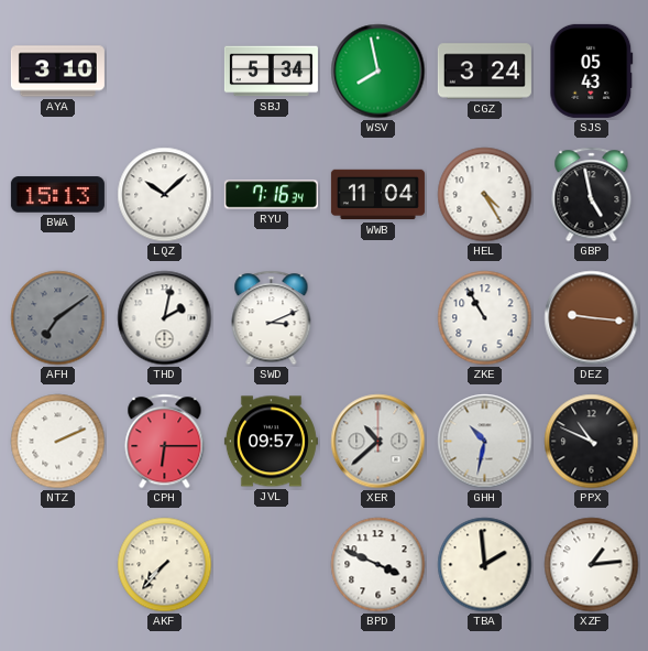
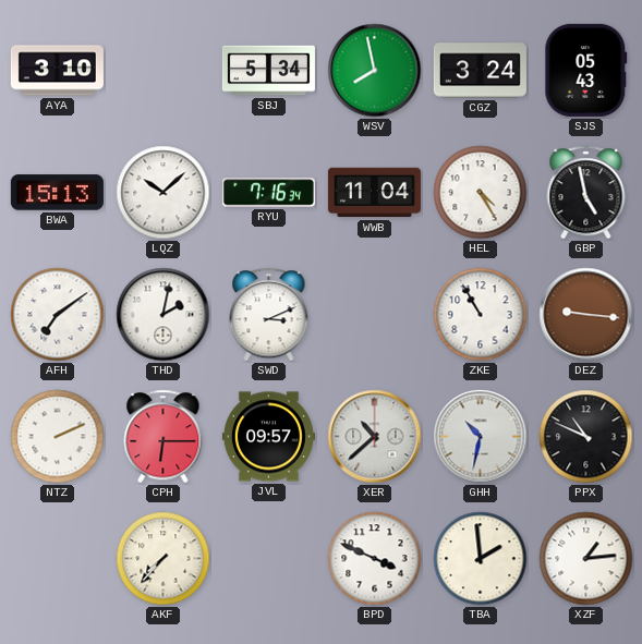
AFH dial: grey -> white
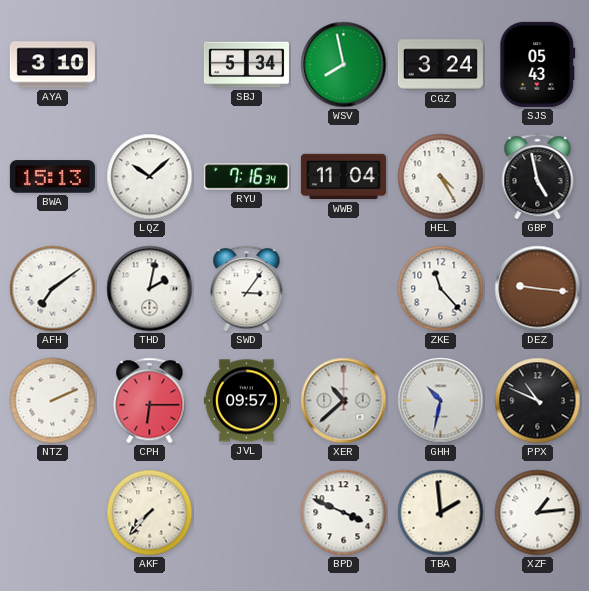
SWD: 3:11 -> 3:06
ZKE: 10:55 -> 11:23
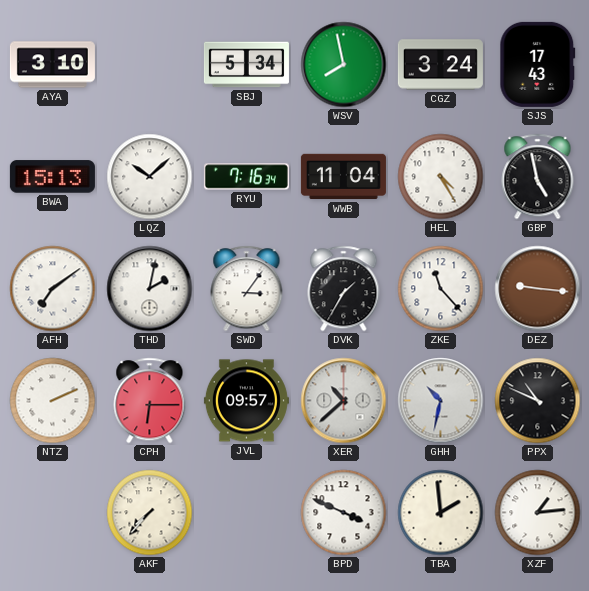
SJS: 05:43 -> 17:43
DVK: none -> 1:35
